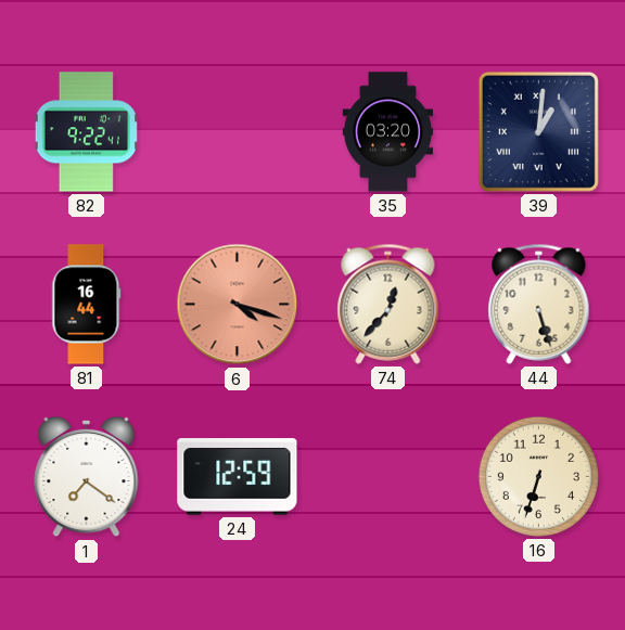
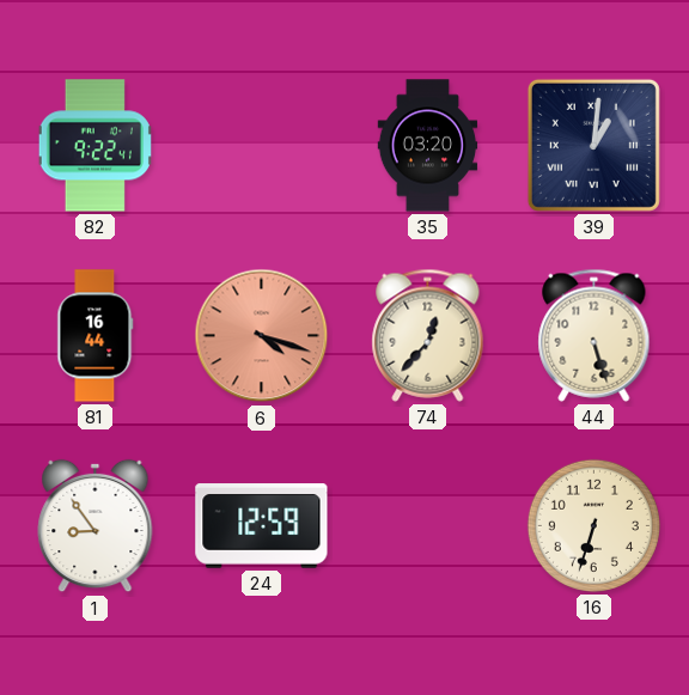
1: 7:21 -> 8:54
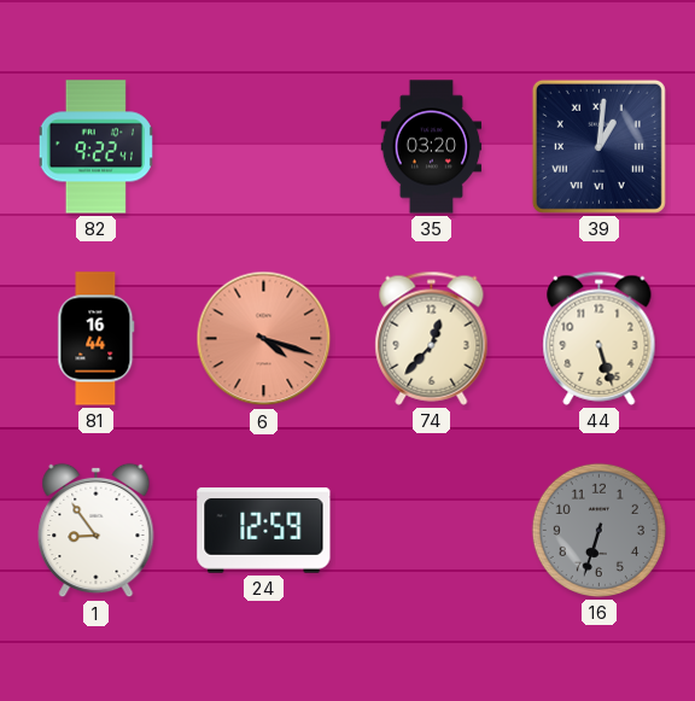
16 dial: cream -> grey
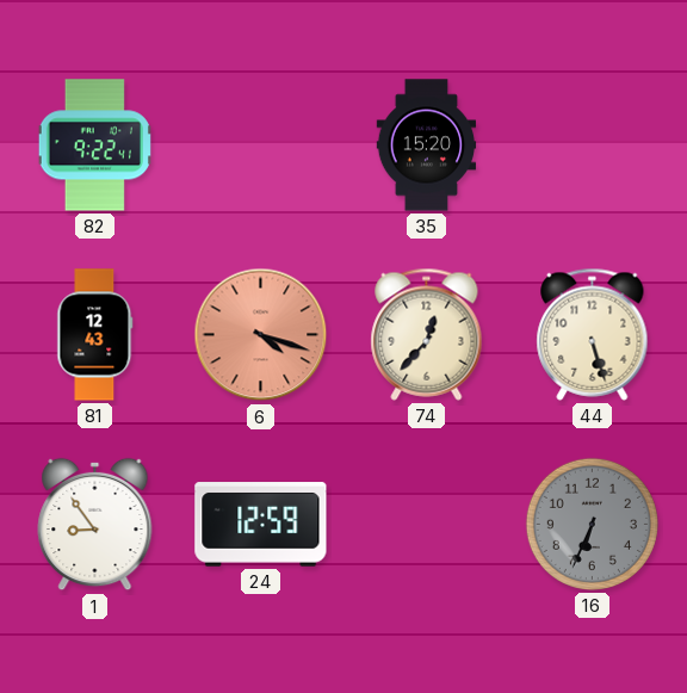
35: 03:20 -> 15:20
39: 1:01 -> none
81: 16:44 -> 12:43
16: 6:33 -> 6:34
